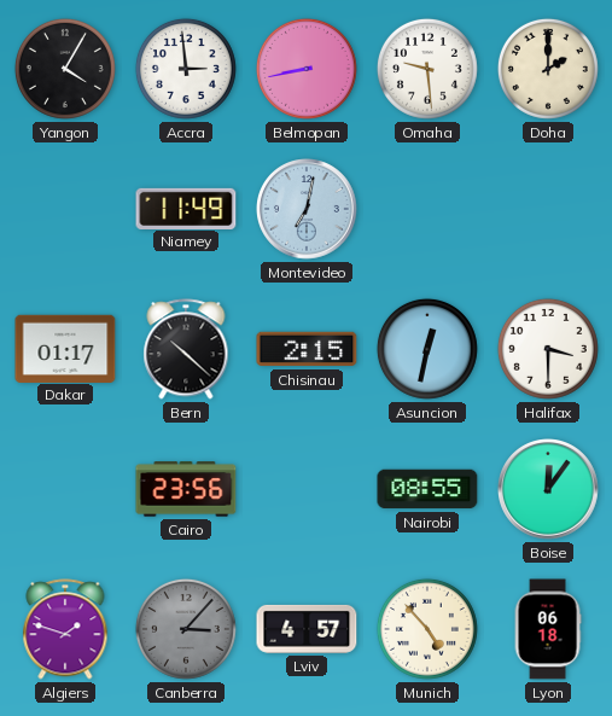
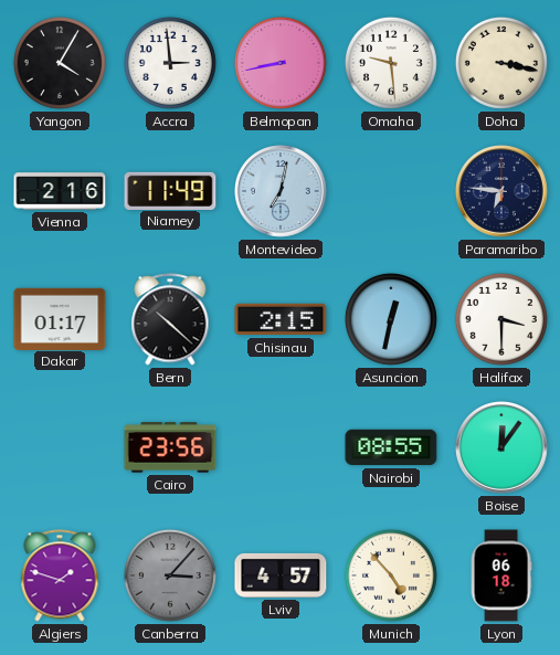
Doha: 2:00 -> 3:17
Vienna: none -> 2:16
Paramaribo: none -> 6:46
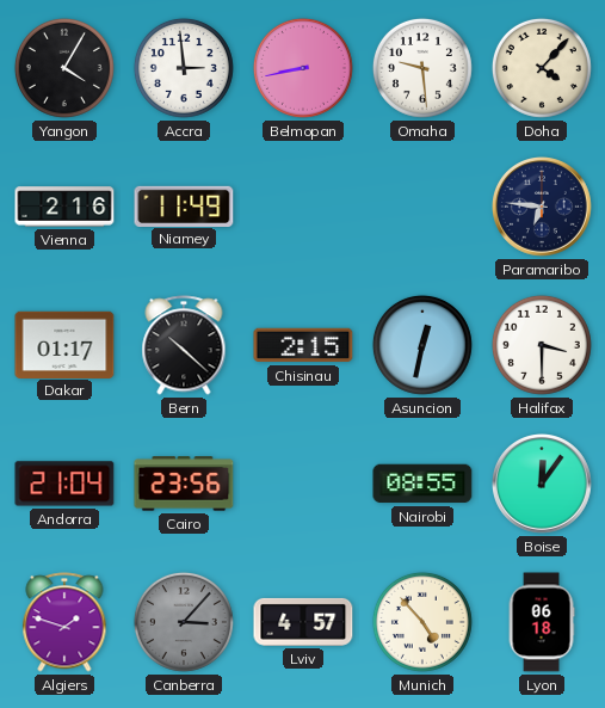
Doha: 3:17 -> 4:07
Montevideo: 7:02 -> none
Andorra: none -> 21:04
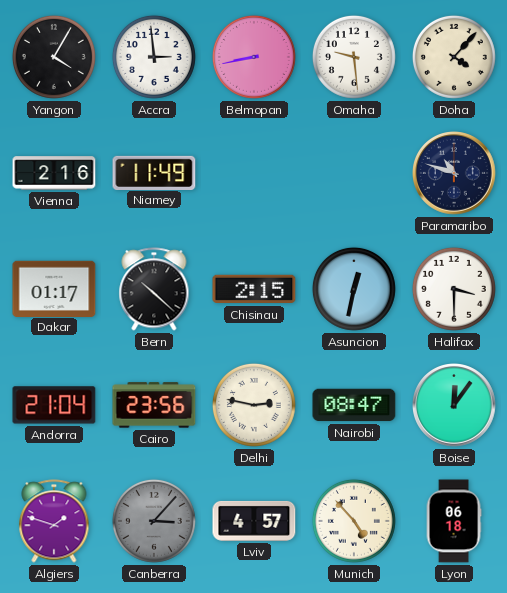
Paramaribo: 6:46 -> 10:48
Delhi: none -> 2:47
Nairobi: 08:55 -> 08:47
